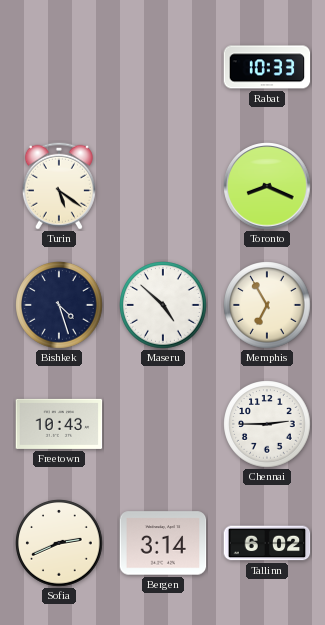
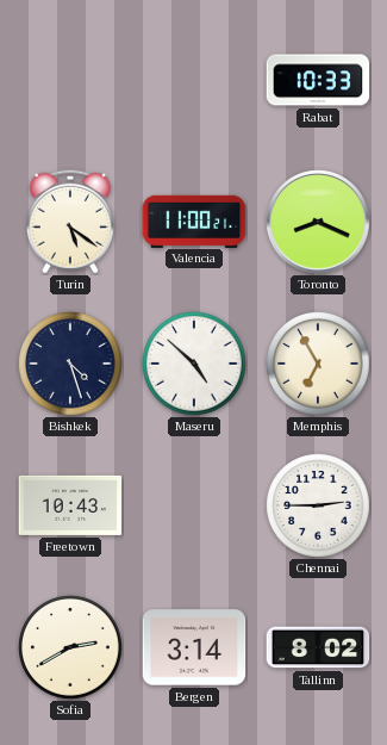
Valencia: none -> 11:00
Sofia: 2:41 -> 2:40
Tallinn: 6:02 -> 8:02
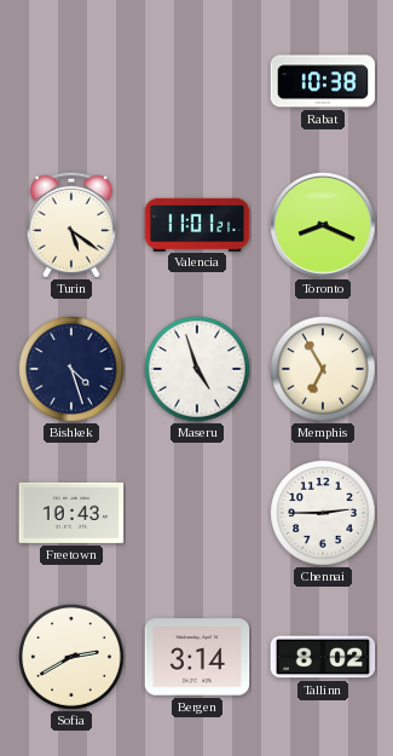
Rabat: 10:33 -> 10:38
Valencia: 11:00 -> 11:01
Maseru: 4:52 -> 4:57
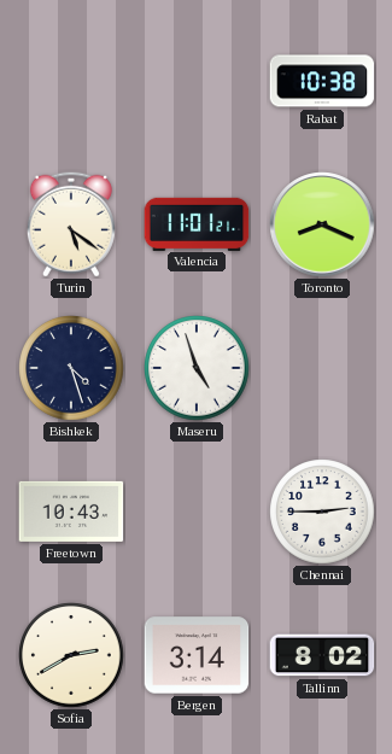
Memphis: 6:55 -> none
